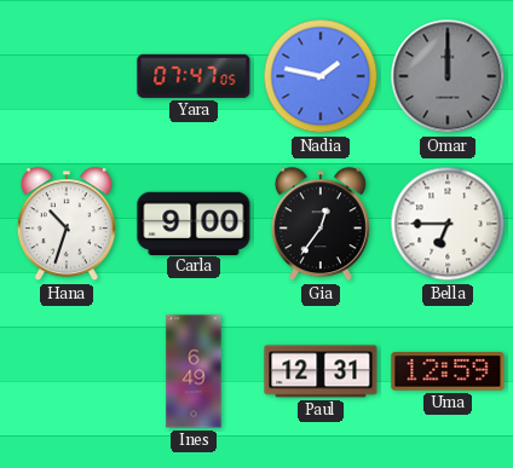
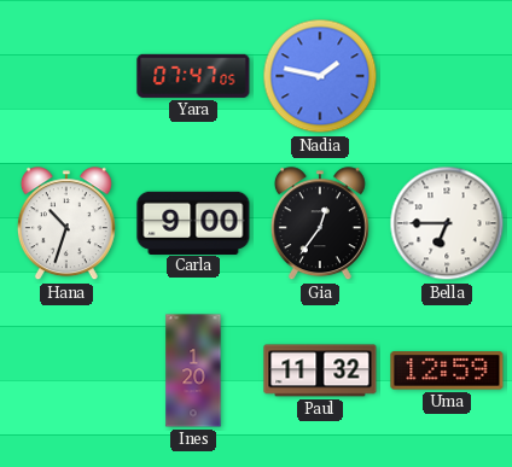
Omar: 12:00 -> none
Ines: 6:49 -> 1:20
Paul: 12:31 -> 11:32
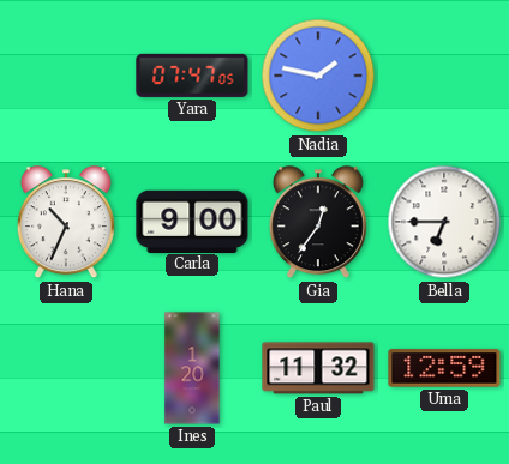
Hana: 10:33 -> 10:34
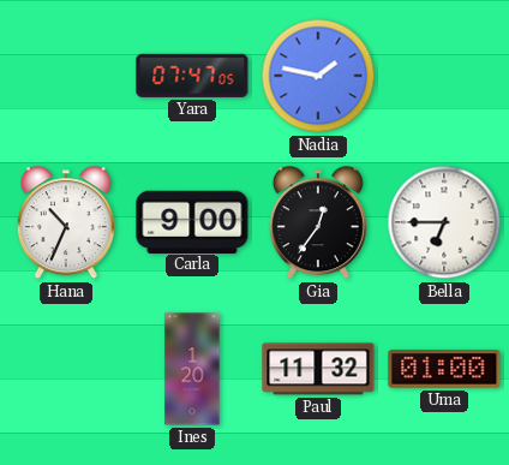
Uma: 12:59 -> 01:00
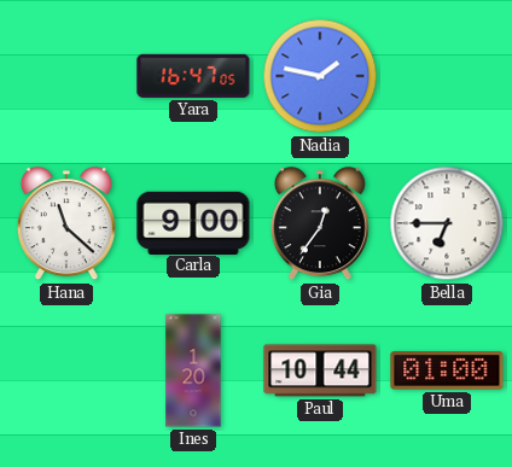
Yara: 07:47 -> 16:47
Hana: 10:34 -> 11:22
Paul: 11:32 -> 10:44
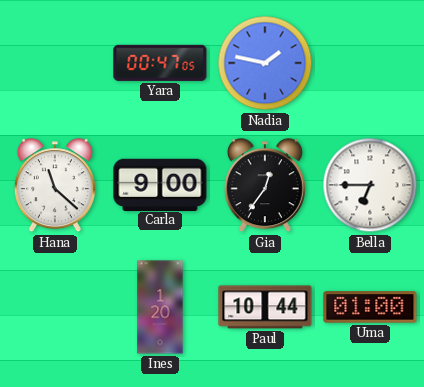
Yara: 16:47 -> 00:47
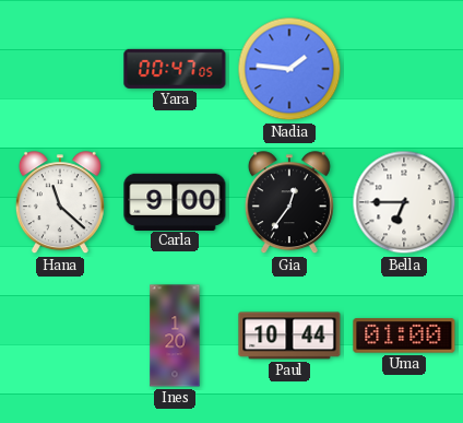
Nadia: 1:47 -> 1:46
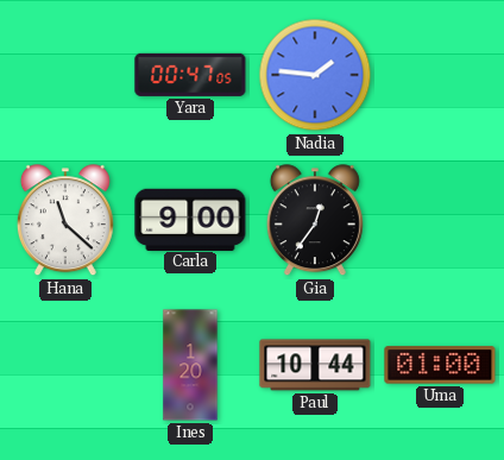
Bella: 6:45 -> none
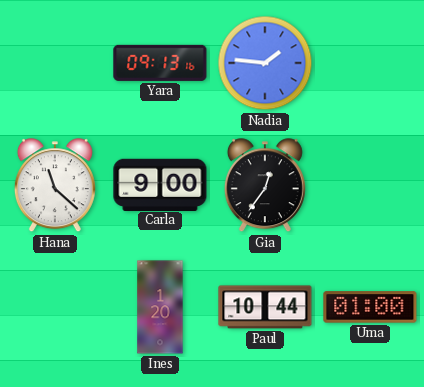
Yara: 00:47 -> 09:13
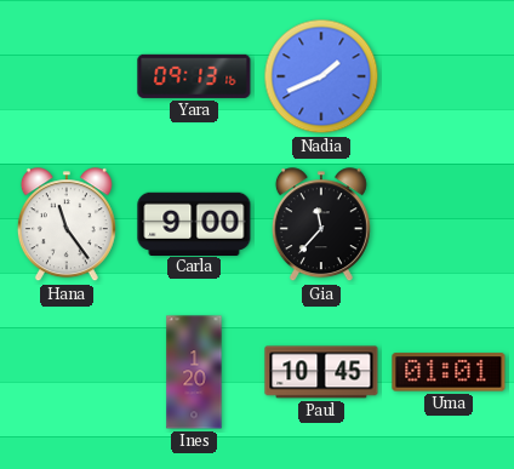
Nadia: 1:46 -> 1:41
Hana: 11:22 -> 11:24
Gia: 12:36 -> 11:37
Paul: 10:44 -> 10:45
Uma: 01:00 -> 01:01
